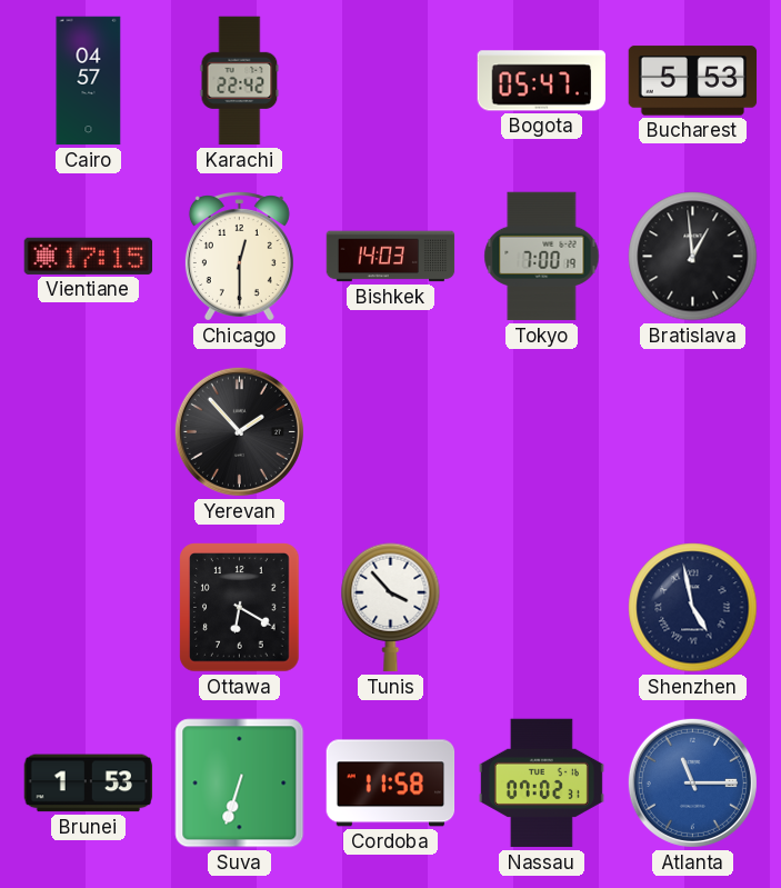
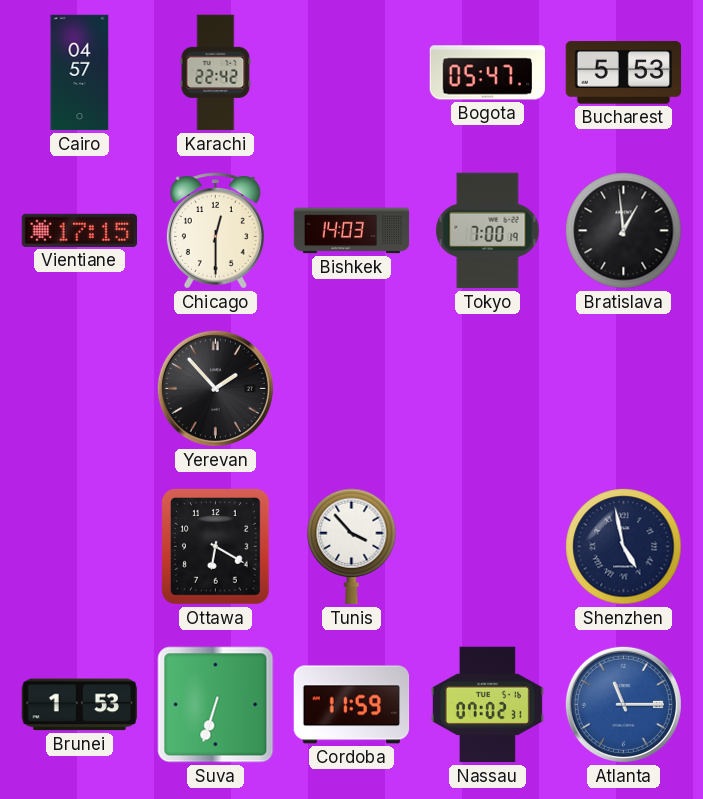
Cordoba: 11:58 -> 11:59
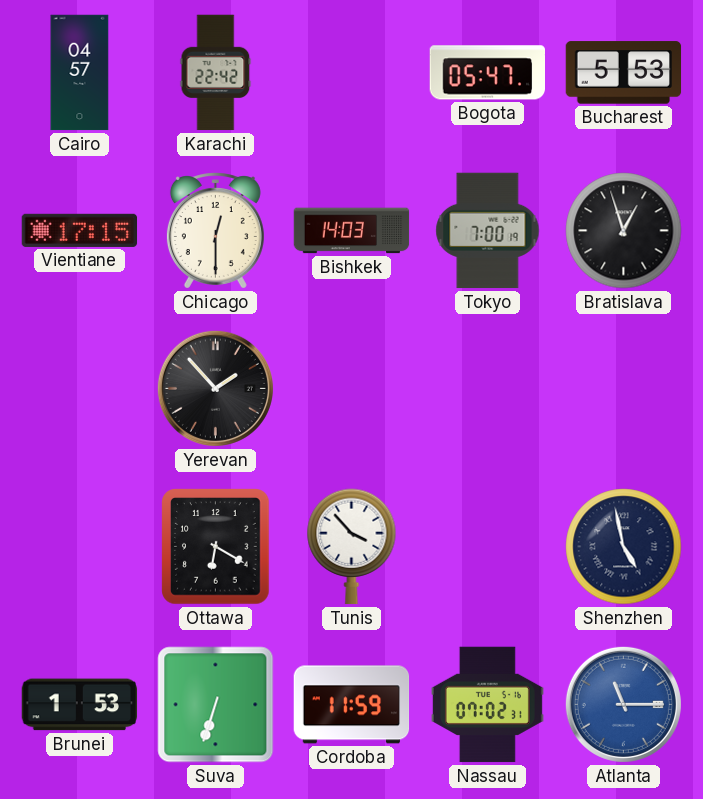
Bratislava: 12:59 -> 12:57
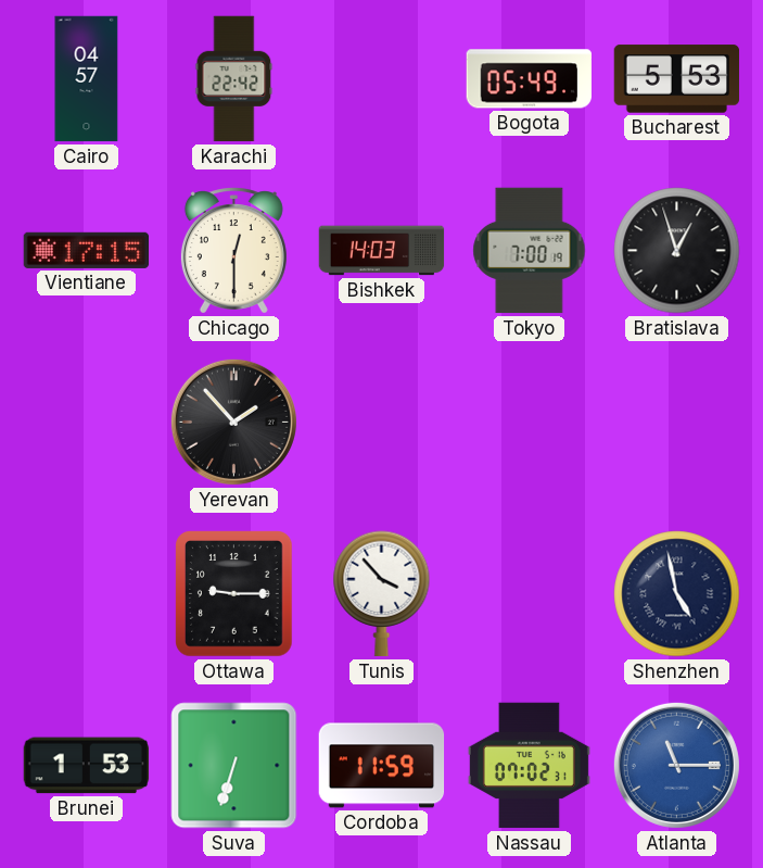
Bogota: 05:47 -> 05:49
Ottawa: 6:20 -> 9:15
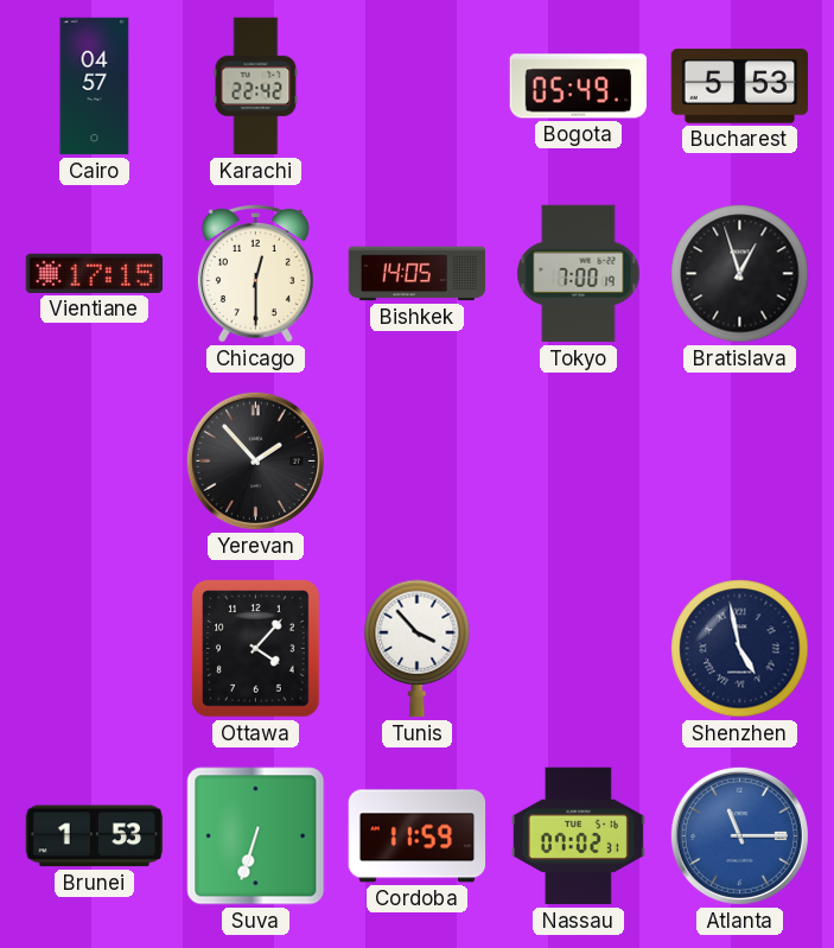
Bishkek: 14:03 -> 14:05
Ottawa: 9:15 -> 4:07
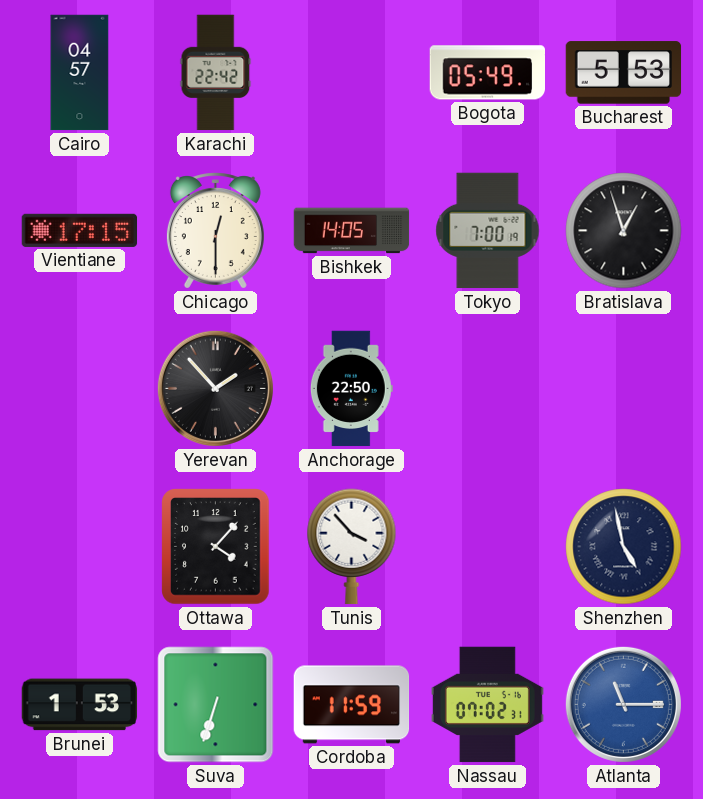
Anchorage: none -> 22:50
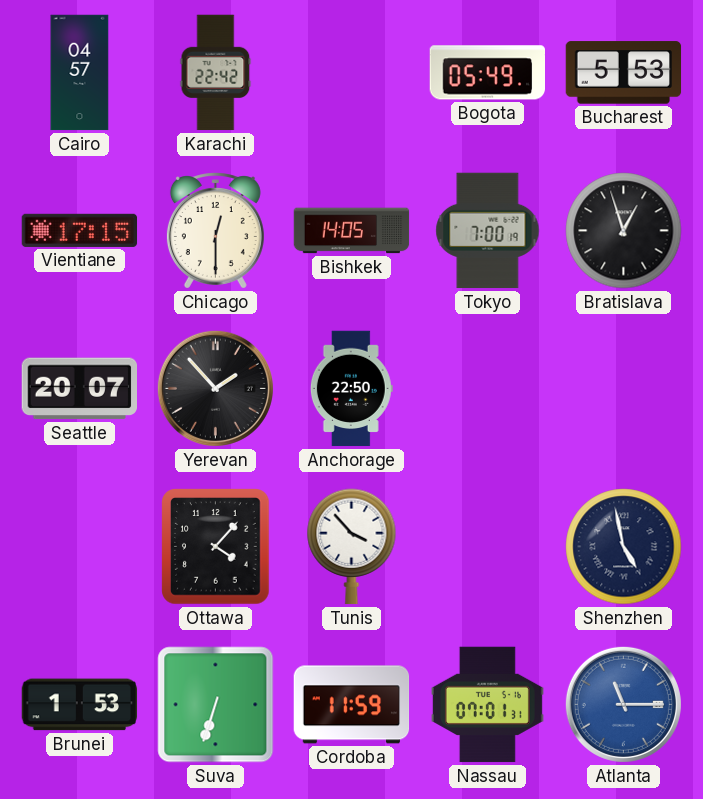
Seattle: none -> 20:07
Nassau: 07:02 -> 07:01
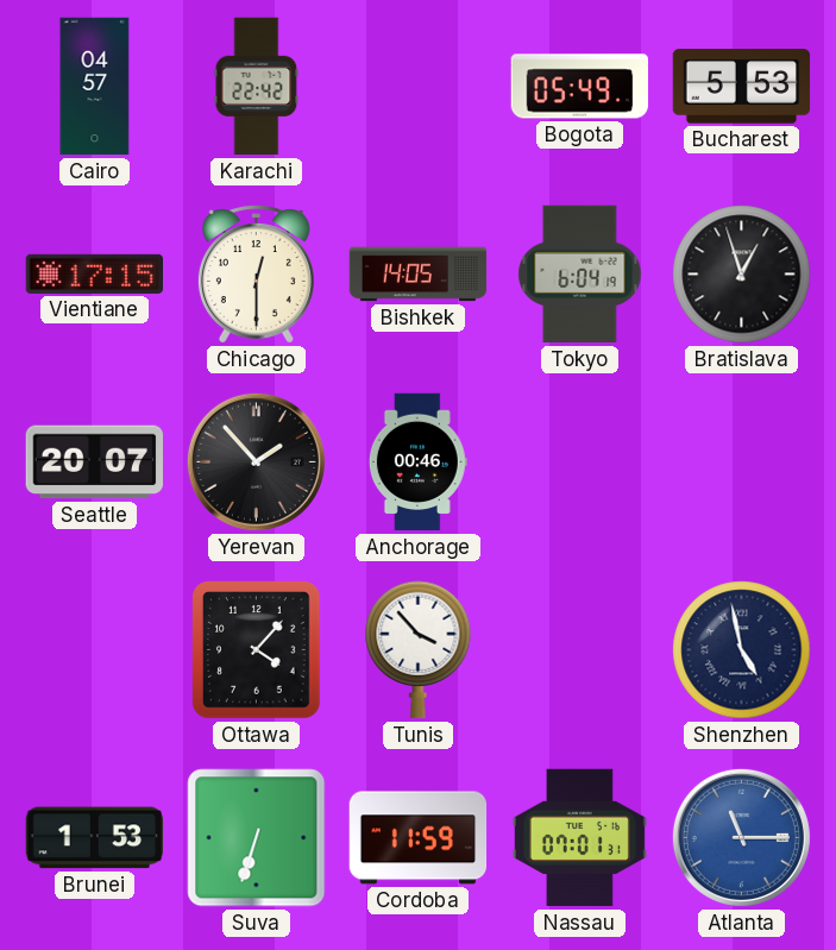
Tokyo: 7:00 -> 6:04
Anchorage: 22:50 -> 00:46
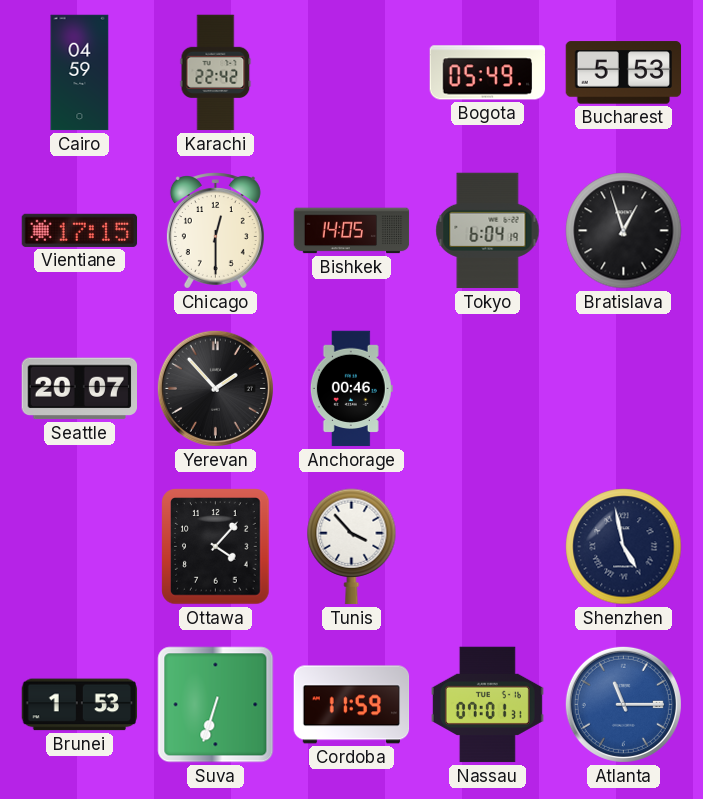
Cairo: 04:57 -> 04:59
